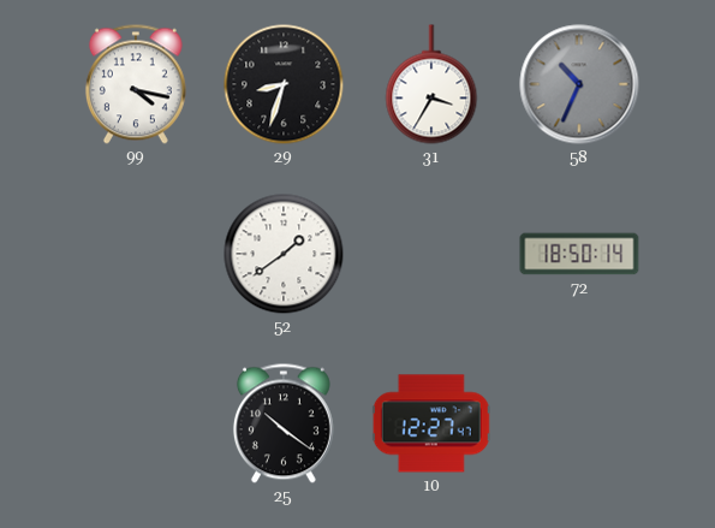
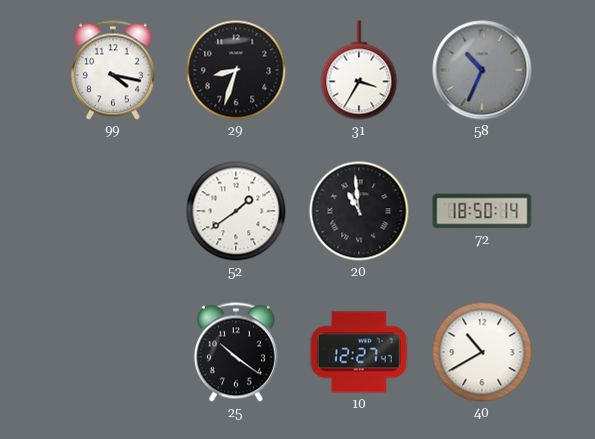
20: none -> 10:59
40: none -> 10:40
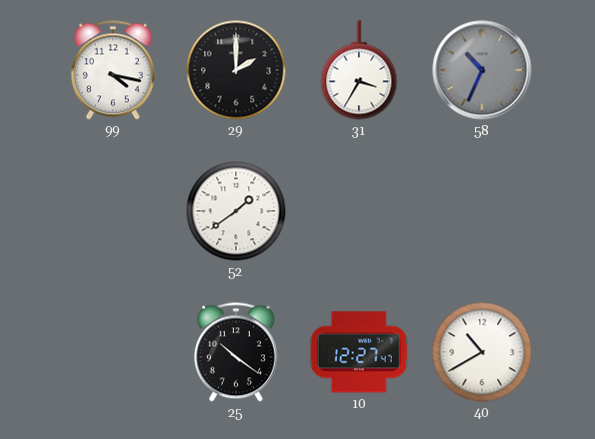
29: 8:33 -> 2:00
20: 10:59 -> none
72: 18:50 -> none
